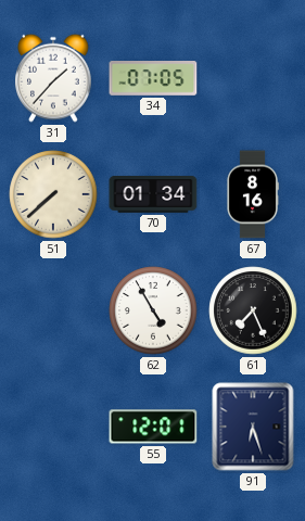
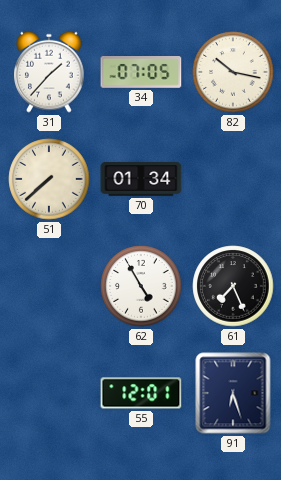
82: none -> 10:17
67: 8:16 -> none
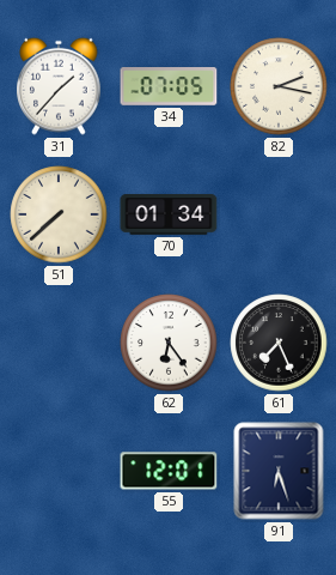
82: 10:17 -> 2:17
62: 4:55 -> 6:24
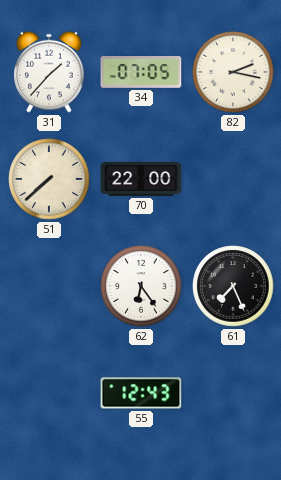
70: 01:34 -> 22:00
55: 12:01 -> 12:43
91: 6:27 -> none
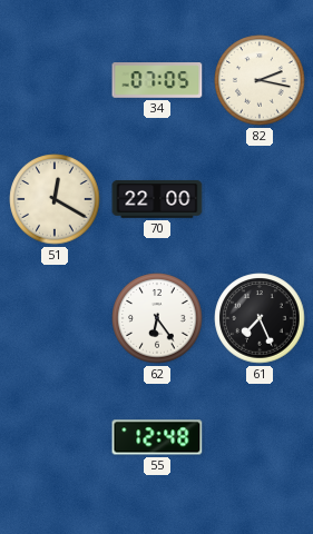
31: 1:37 -> none
51: 7:38 -> 12:20
55: 12:43 -> 12:48
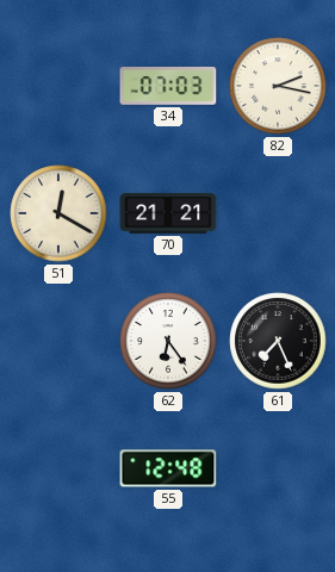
34: 07:05 -> 07:03
70: 22:00 -> 21:21
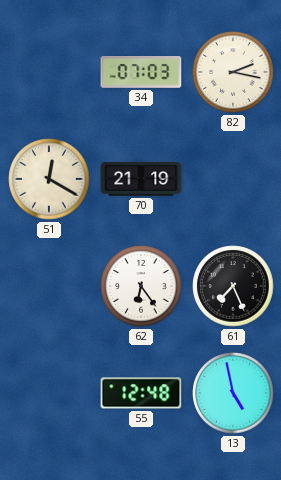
70: 21:21 -> 21:19
13: none -> 4:58
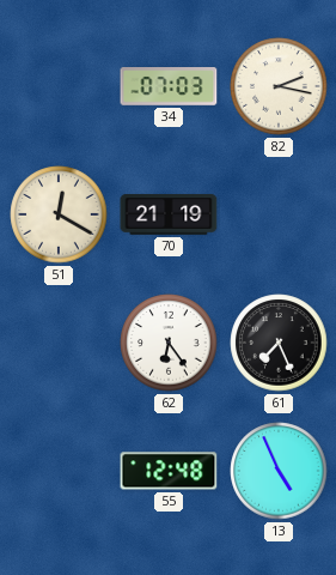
13: 4:58 -> 4:56
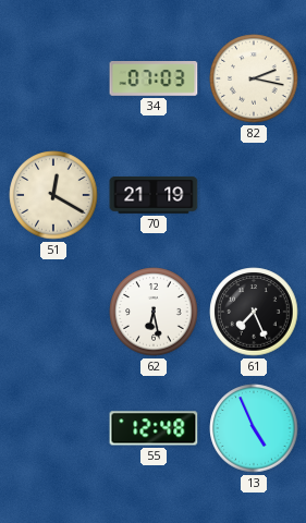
62: 6:24 -> 6:28
